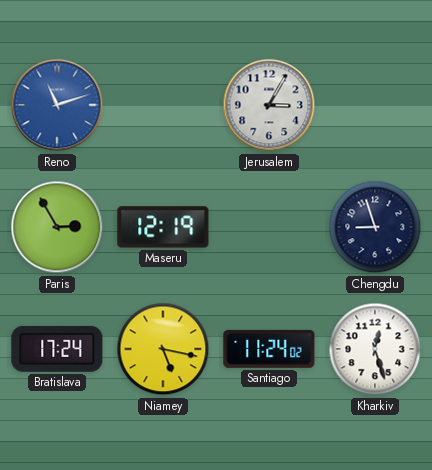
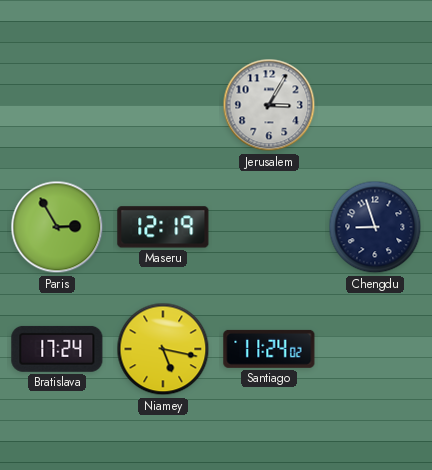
Reno: 11:12 -> none
Kharkiv: 12:27 -> none
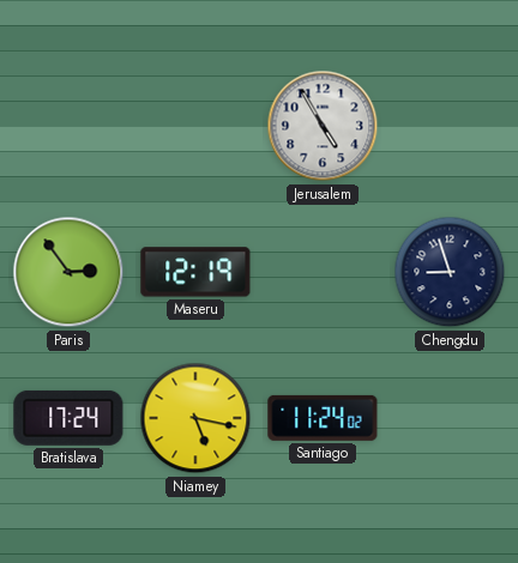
Jerusalem: 3:05 -> 4:55
Paris: 2:55 -> 2:54
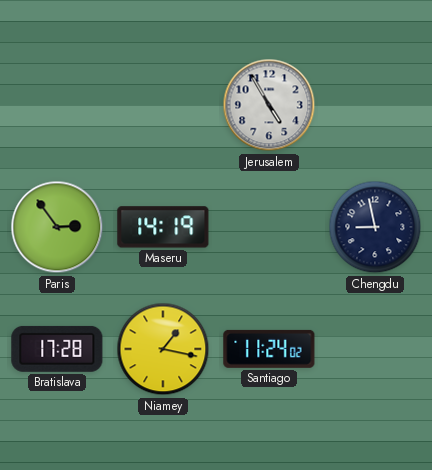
Maseru: 12:19 -> 14:19
Chengdu: 8:57 -> 8:58
Bratislava: 17:24 -> 17:28
Niamey: 5:17 -> 1:17
